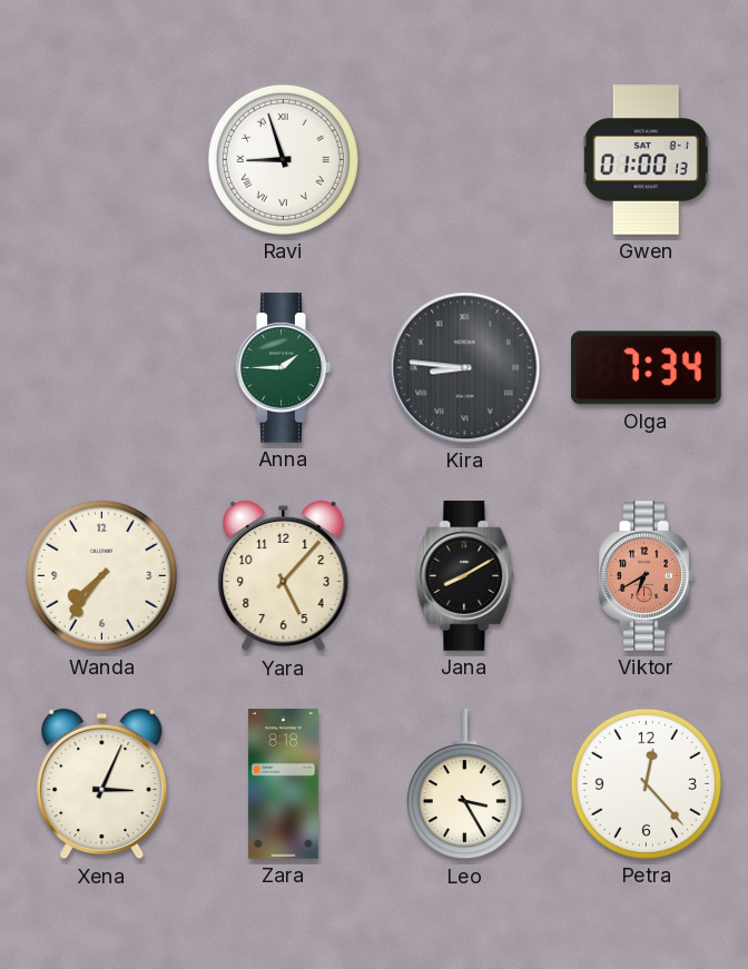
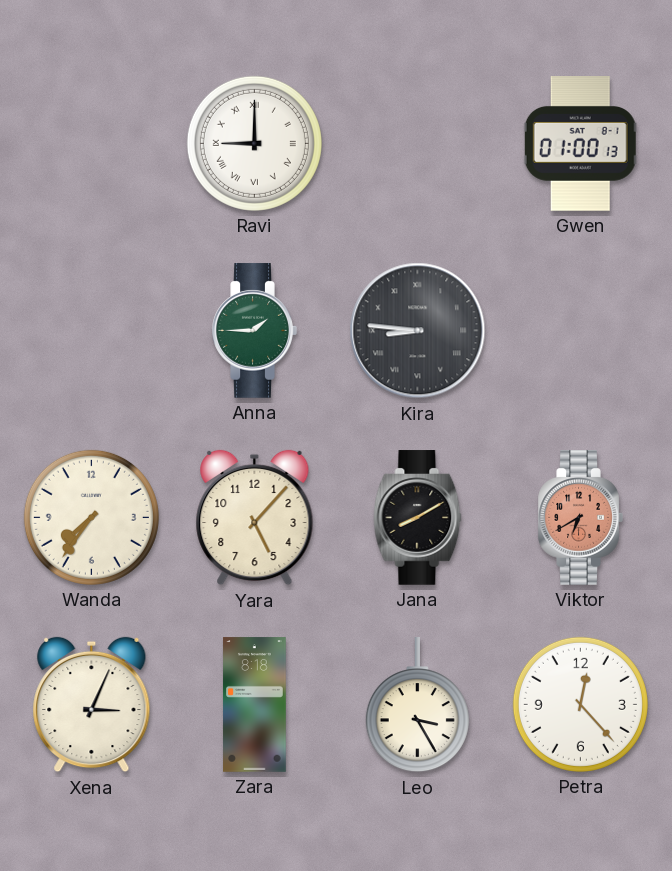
Ravi: 8:57 -> 9:00
Olga: 7:34 -> none
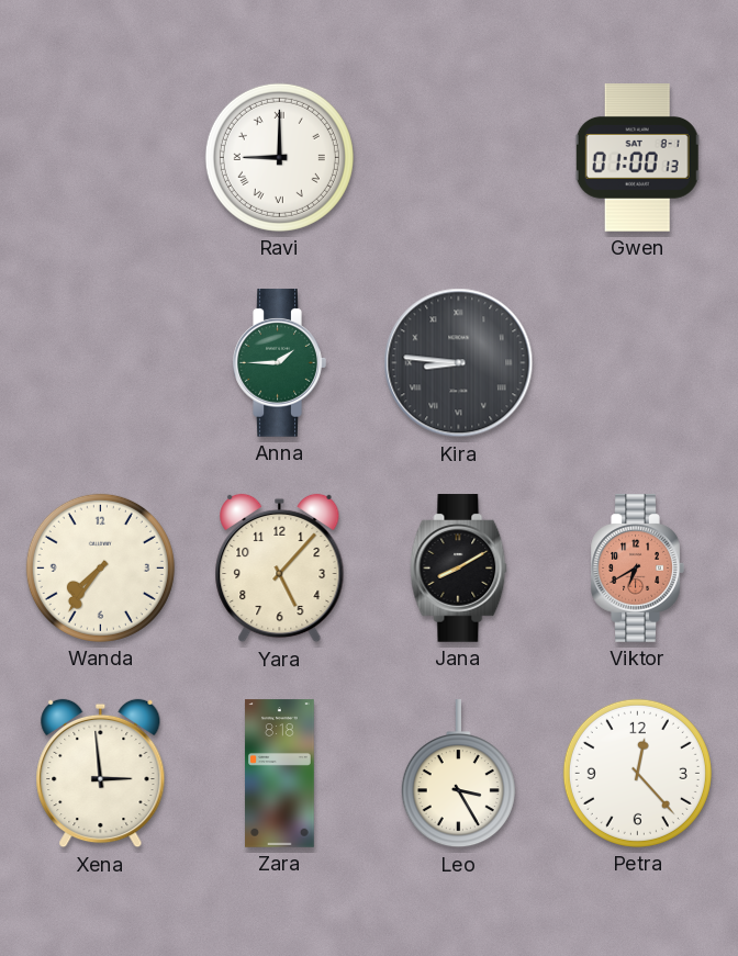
Xena: 3:04 -> 2:59
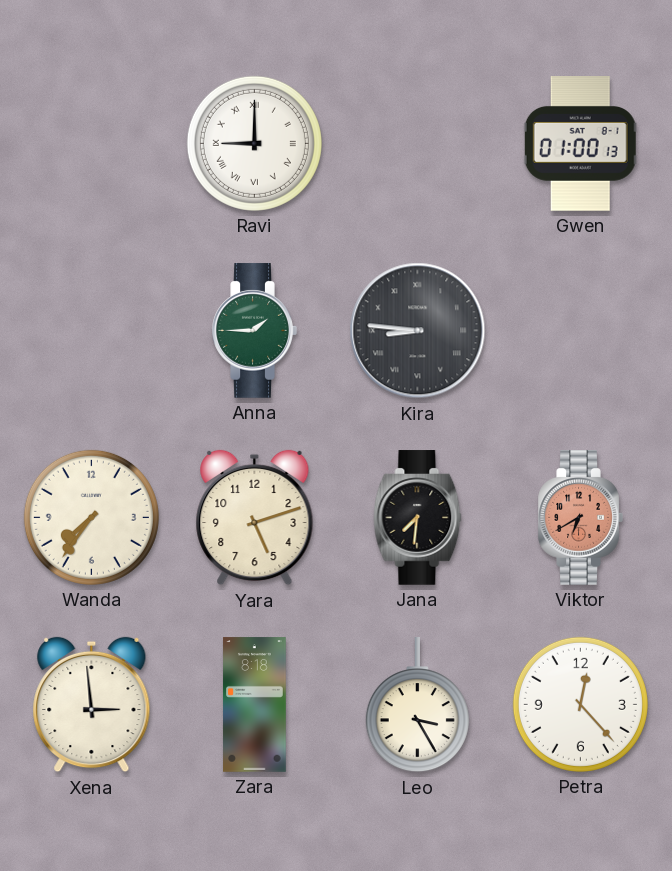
Yara: 5:07 -> 5:12
Jana: 8:10 -> 7:31
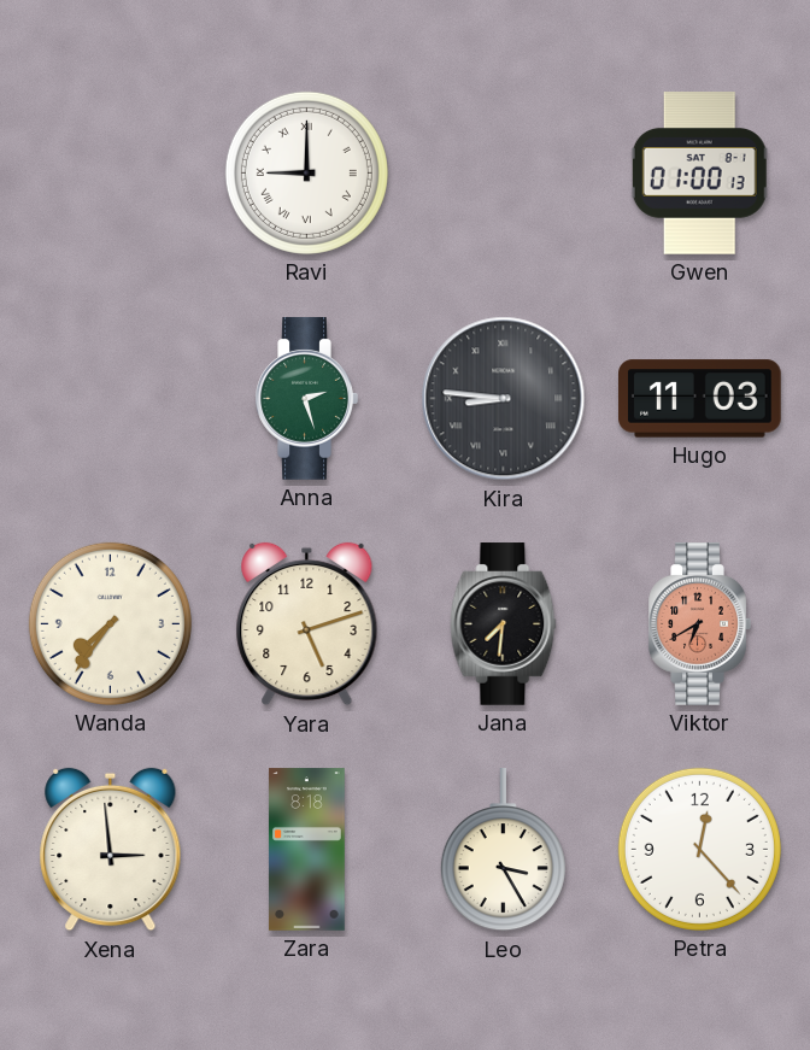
Anna: 1:45 -> 2:27
Hugo: none -> 11:03
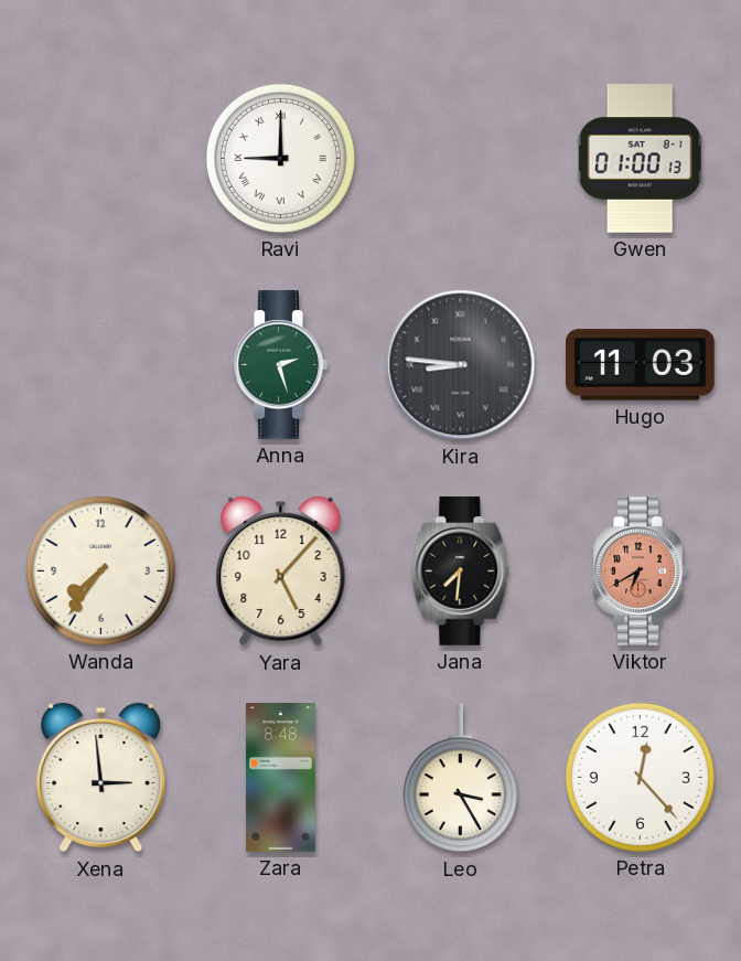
Yara: 5:12 -> 5:07
Zara: 8:18 -> 8:48
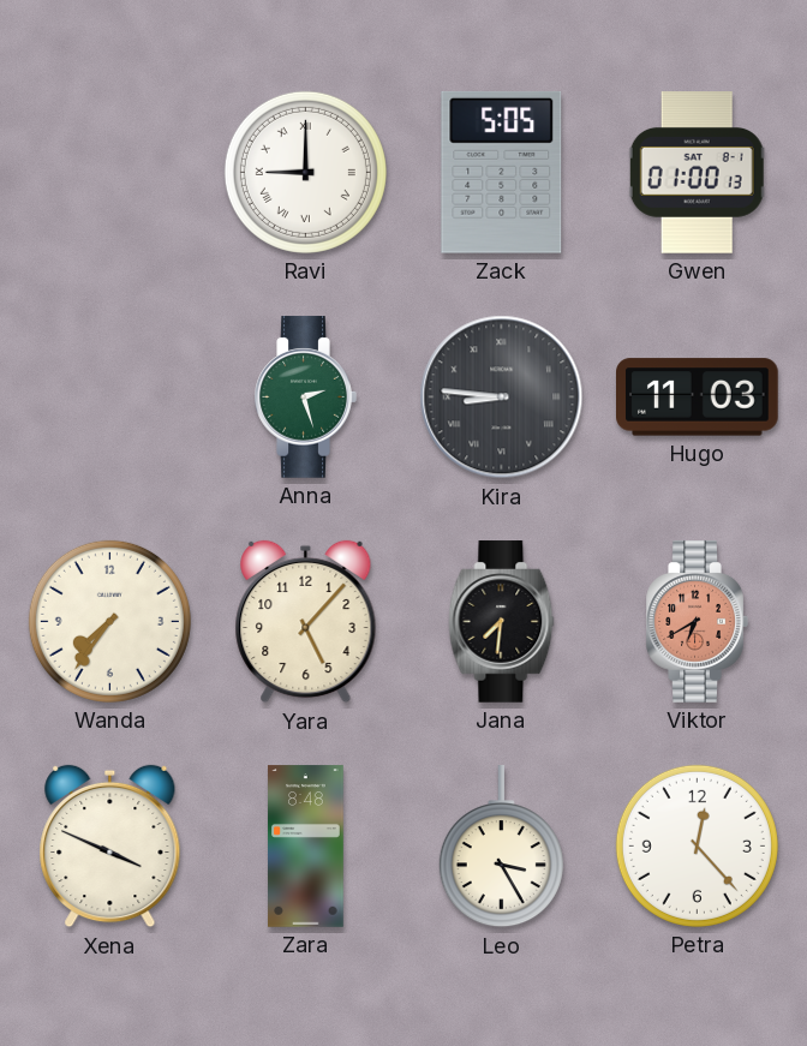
Zack: none -> 5:05
Xena: 2:59 -> 3:49
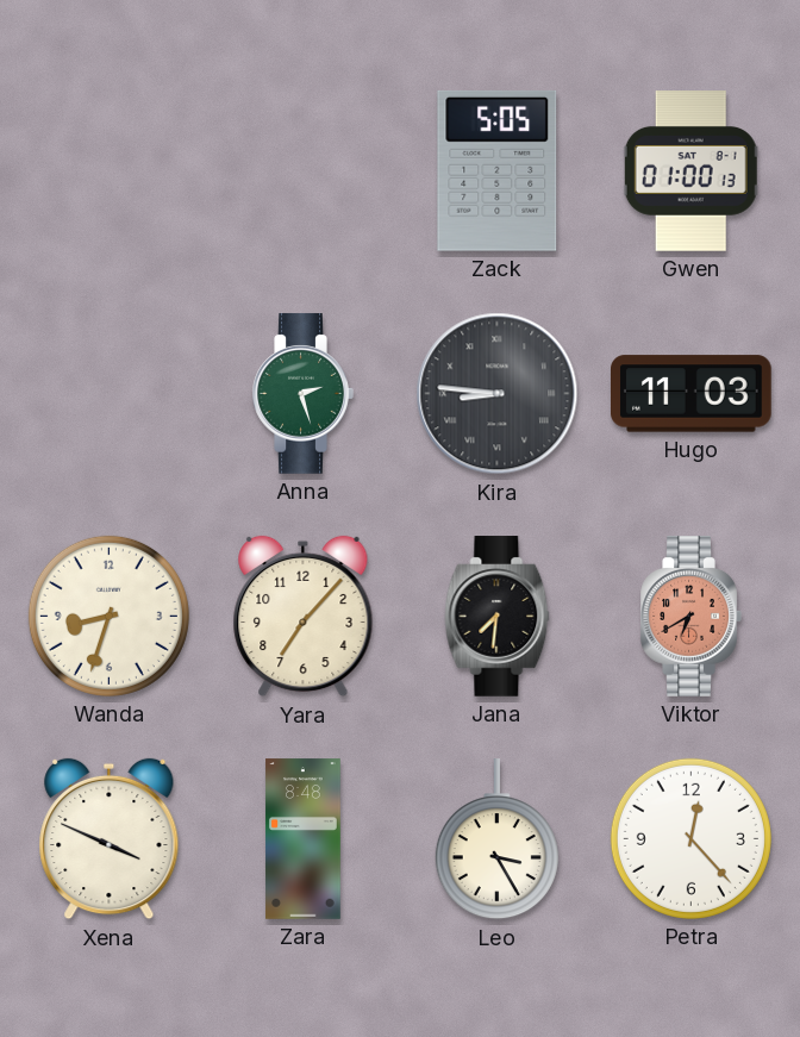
Ravi: 9:00 -> none
Wanda: 7:36 -> 8:33
Yara: 5:07 -> 7:07
